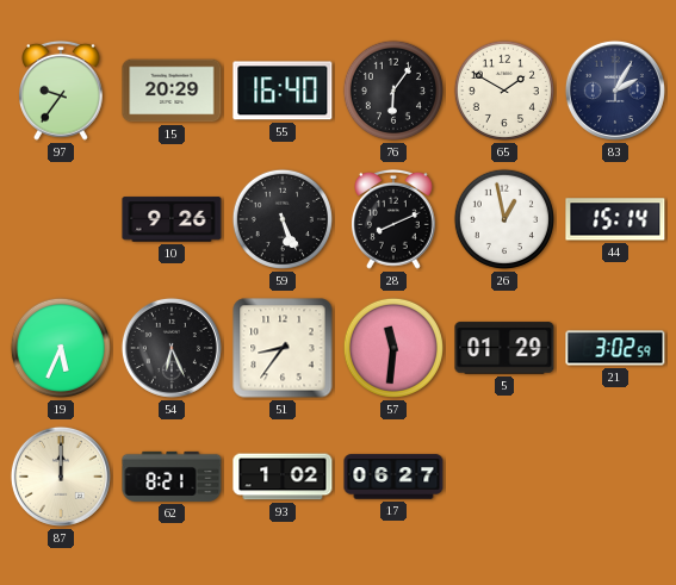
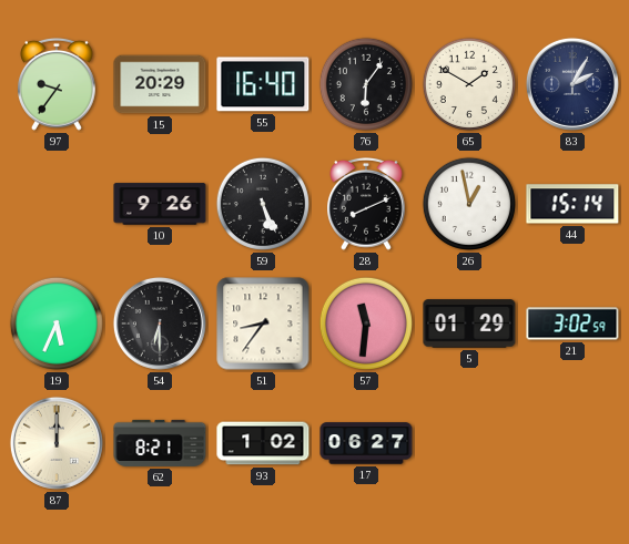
54: 6:26 -> 6:30
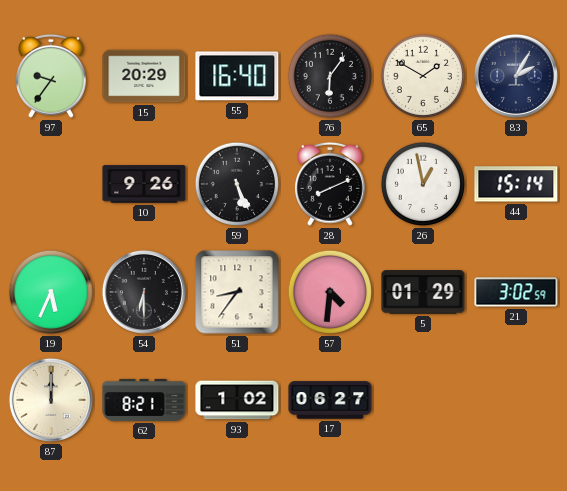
57: 11:31 -> 4:31
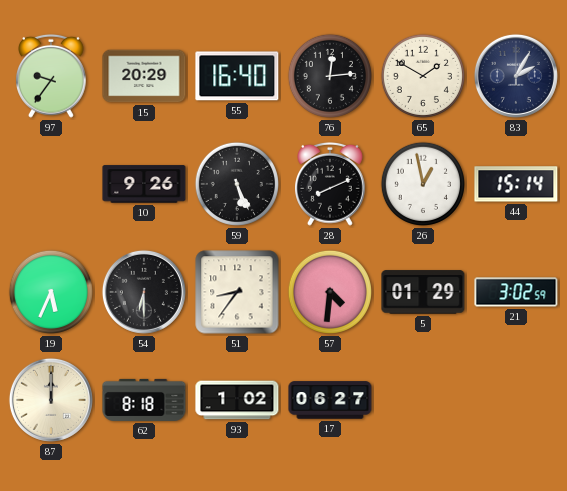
76: 6:06 -> 12:14
62: 8:21 -> 8:18
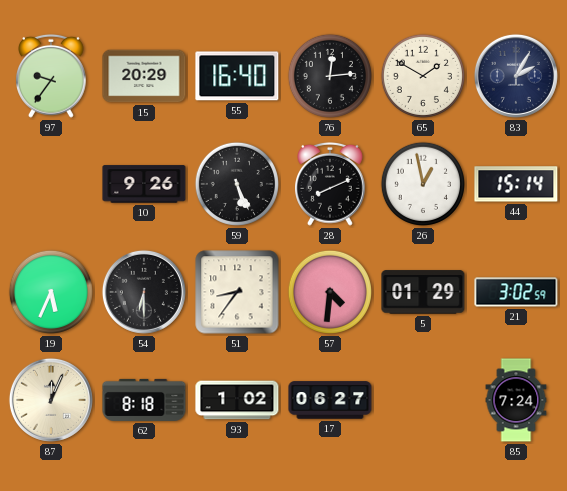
87: 12:00 -> 12:04
85: none -> 7:24
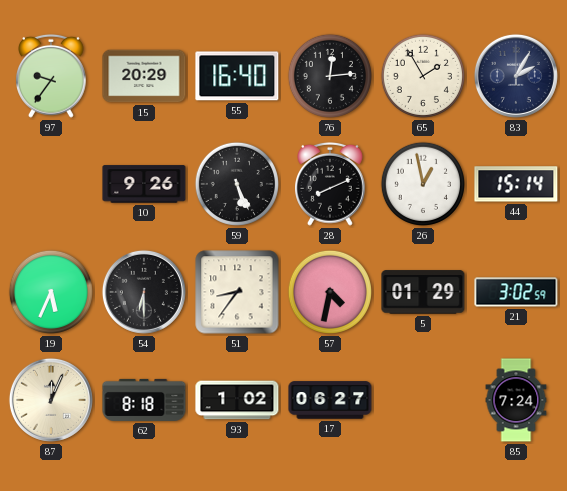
65: 1:50 -> 1:55
57: 4:31 -> 4:32
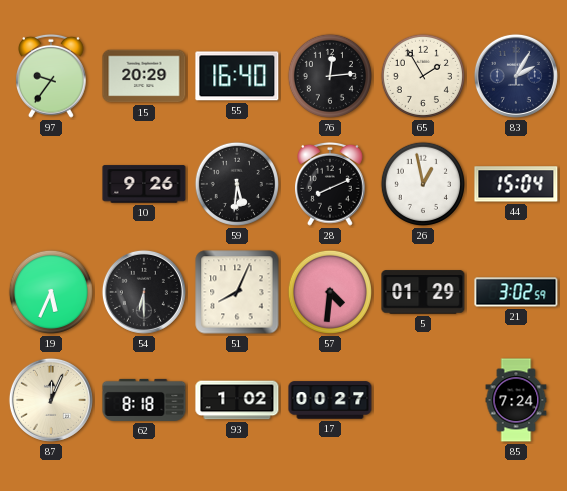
59: 5:26 -> 5:31
44: 15:14 -> 15:04
51: 8:36 -> 8:04
57: 4:32 -> 4:31
17: 06:27 -> 00:27
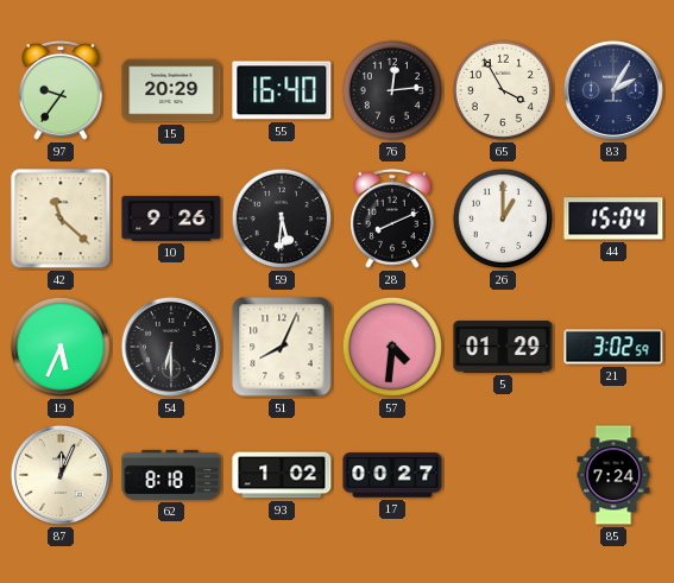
65: 1:55 -> 3:55
42: none -> 11:22
26: 12:58 -> 1:00
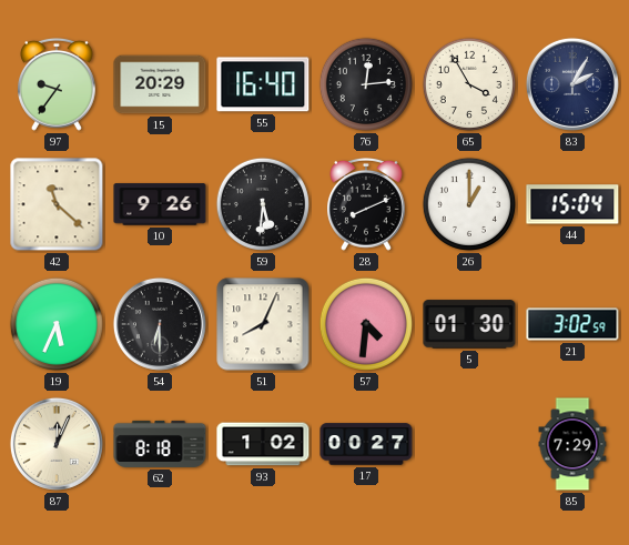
5: 01:29 -> 01:30
85: 7:24 -> 7:29
